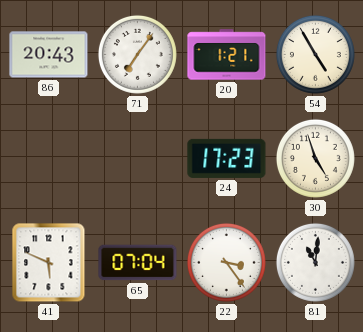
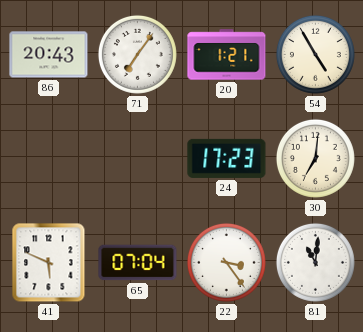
30: 4:57 -> 7:01
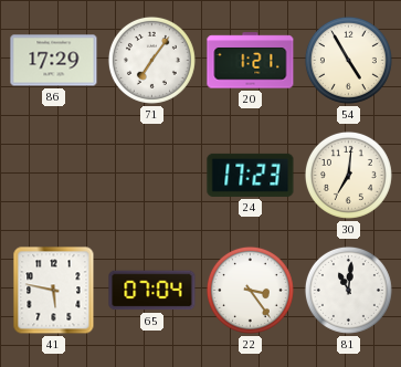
86: 20:43 -> 17:29
41: 5:49 -> 5:47
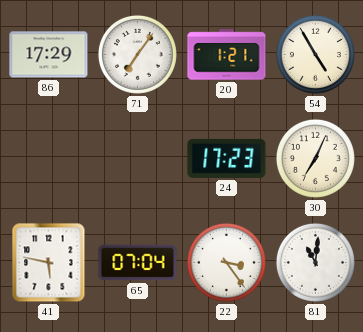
30: 7:01 -> 7:04
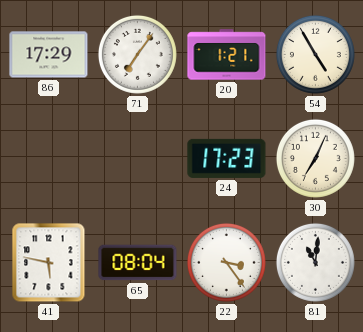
65: 07:04 -> 08:04
